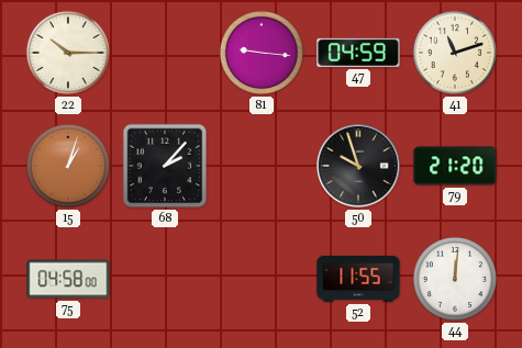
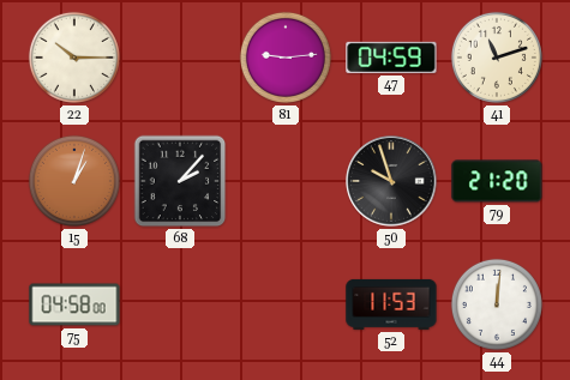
81: 9:16 -> 9:14
52: 11:55 -> 11:53
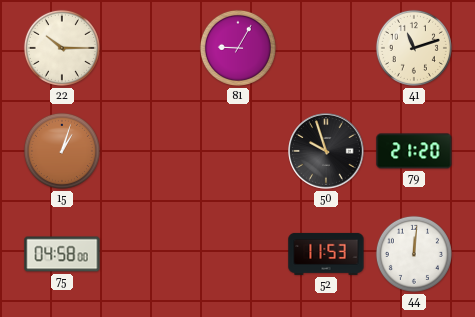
81: 9:14 -> 9:05
47: 04:59 -> none
68: 2:07 -> none
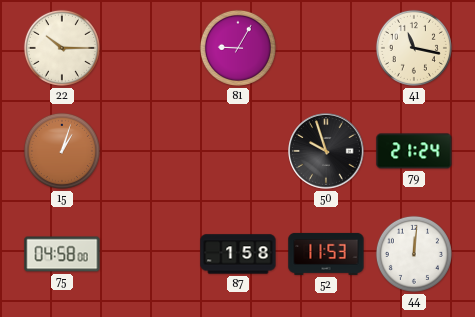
41: 11:12 -> 11:17
79: 21:20 -> 21:24
87: none -> 1:58
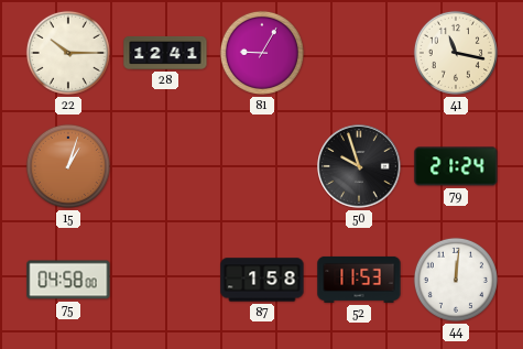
28: none -> 12:41
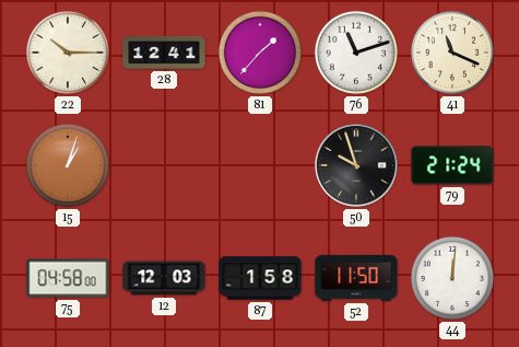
81: 9:05 -> 1:37
76: none -> 11:12
41: 11:17 -> 11:19
12: none -> 12:03
52: 11:53 -> 11:50
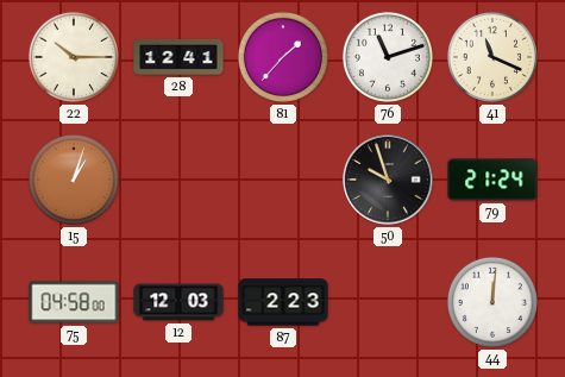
87: 1:58 -> 2:23
52: 11:50 -> none
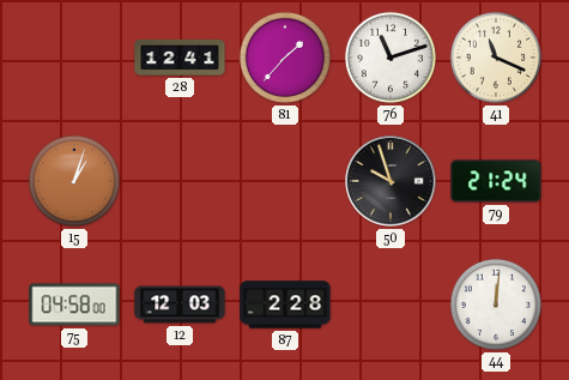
22: 10:15 -> none
87: 2:23 -> 2:28
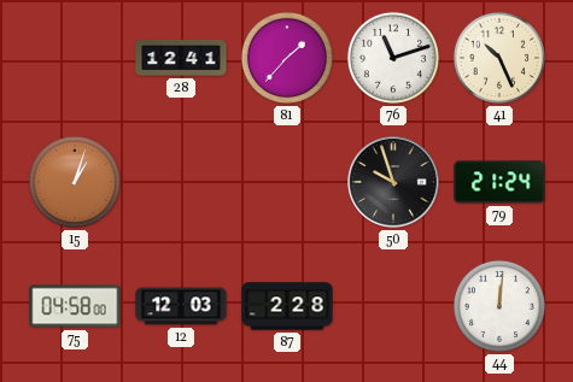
41: 11:19 -> 10:26
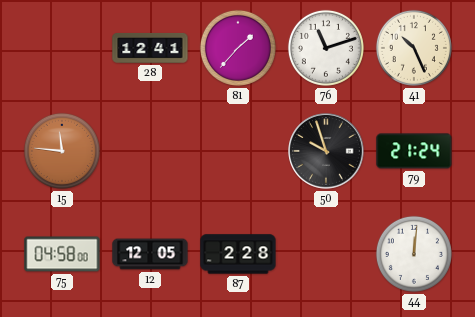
15: 1:03 -> 11:46
12: 12:03 -> 12:05
